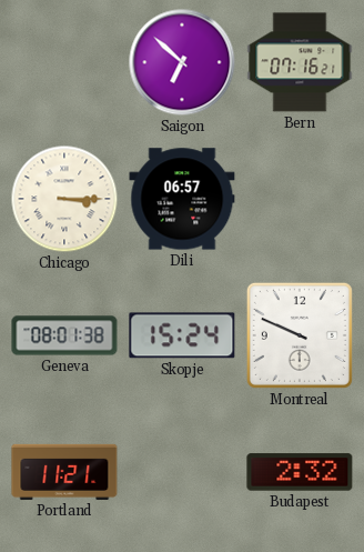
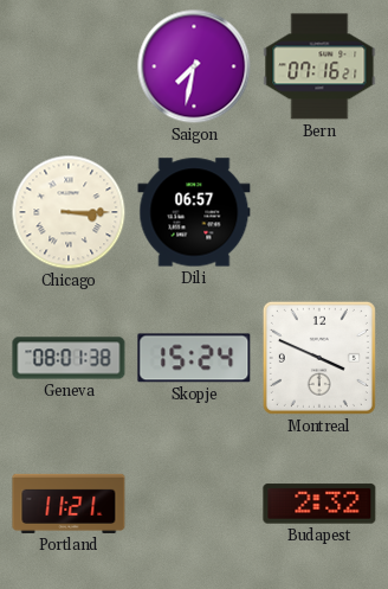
Saigon: 6:52 -> 7:32
Montreal: 9:49 -> 3:49
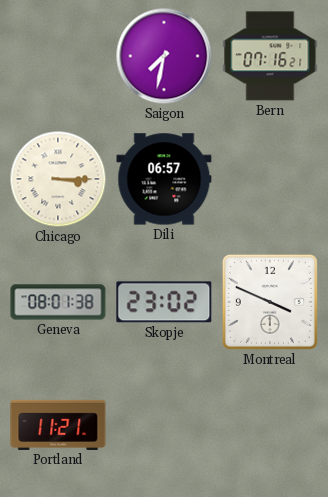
Skopje: 15:24 -> 23:02
Budapest: 2:32 -> none
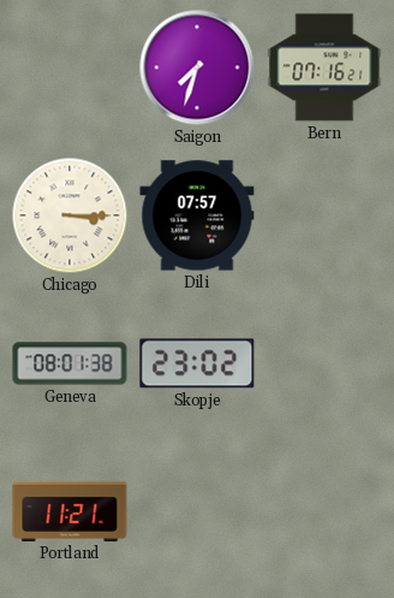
Saigon: 7:32 -> 7:33
Dili: 06:57 -> 07:57
Montreal: 3:49 -> none
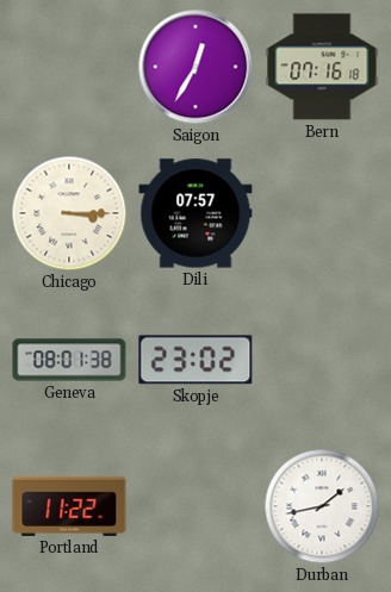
Saigon: 7:33 -> 12:35
Bern: 07:16:21 -> 07:16:18
Portland: 11:21 -> 11:22
Durban: none -> 1:43
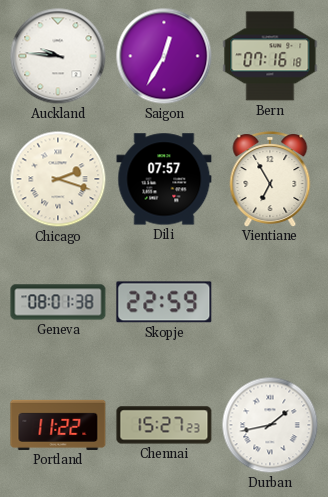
Auckland: none -> 9:46
Chicago: 3:15 -> 2:18
Vientiane: none -> 6:55
Skopje: 23:02 -> 22:59
Chennai: none -> 15:27
